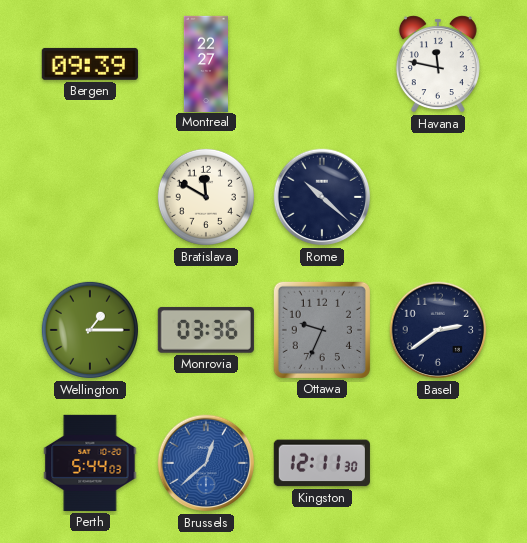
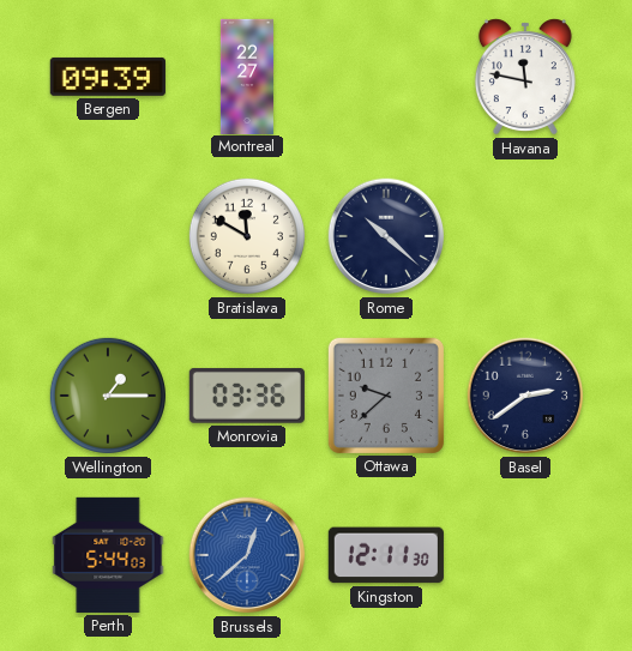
Ottawa: 9:34 -> 9:38
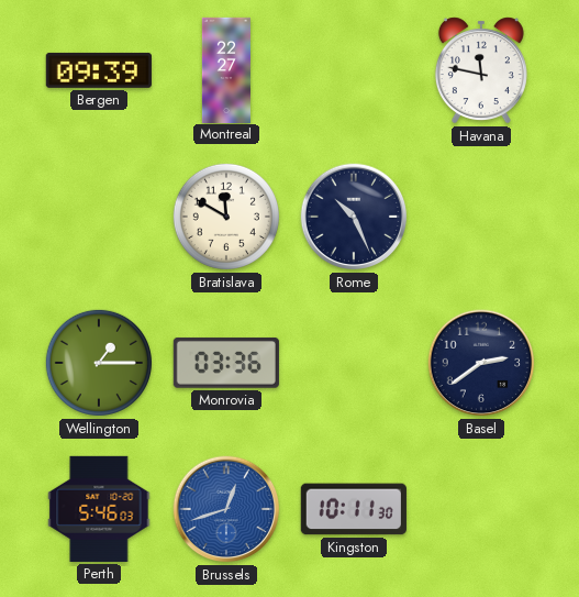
Rome: 10:22 -> 10:26
Ottawa: 9:38 -> none
Perth: 5:44 -> 5:46
Brussels: 12:38 -> 12:42
Kingston: 12:11 -> 10:11
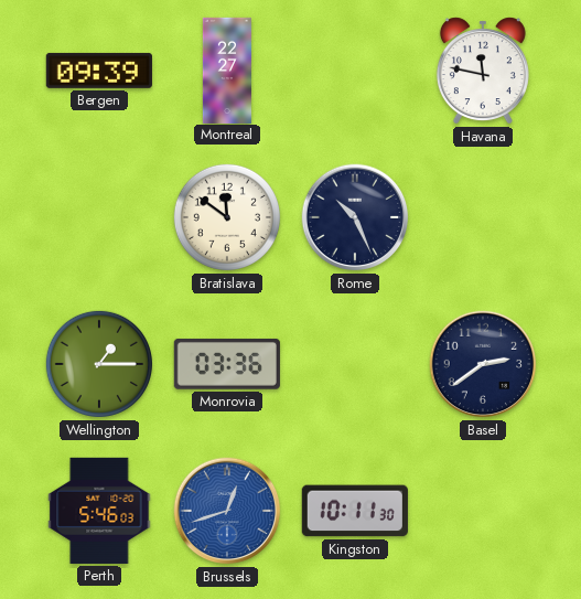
Bratislava: 11:50 -> 11:51
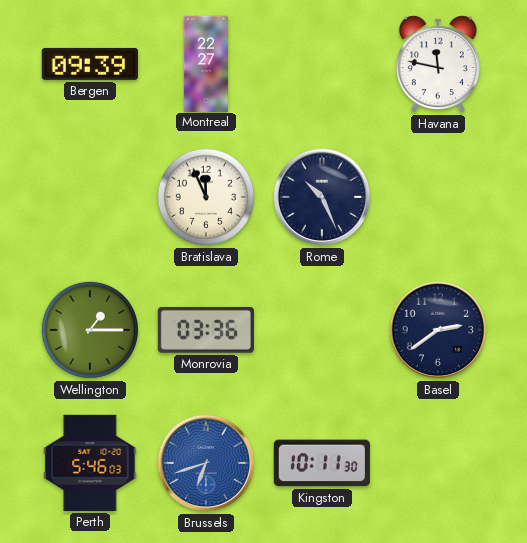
Bratislava: 11:51 -> 11:56
Brussels: 12:42 -> 6:42
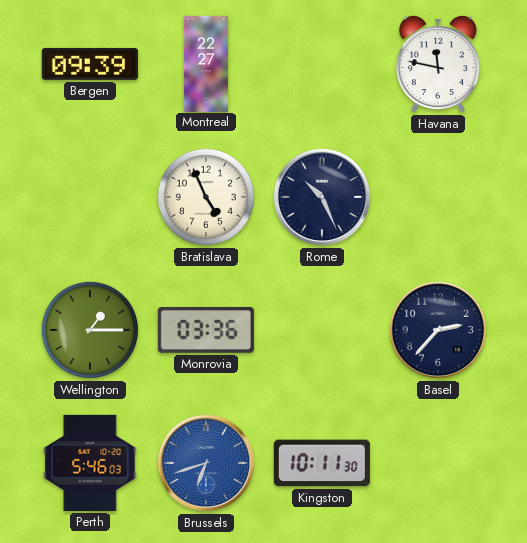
Bratislava: 11:56 -> 4:56
Basel: 2:39 -> 2:37
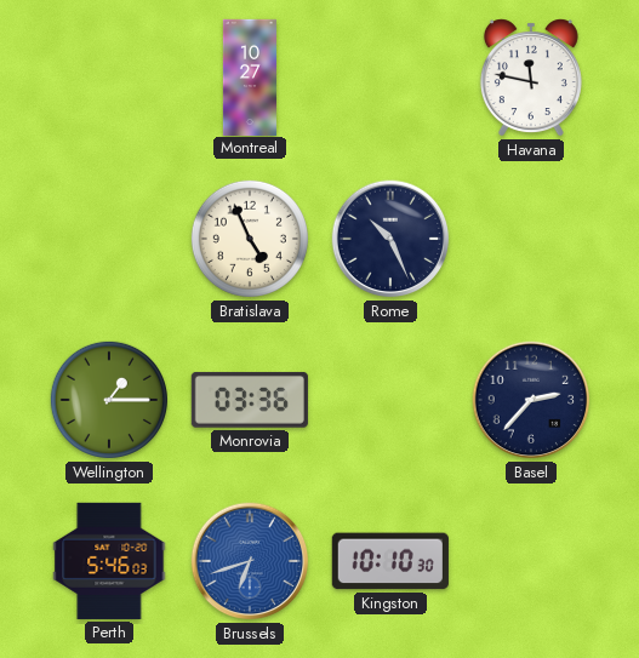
Bergen: 09:39 -> none
Montreal: 22:27 -> 10:27
Kingston: 10:11 -> 10:10
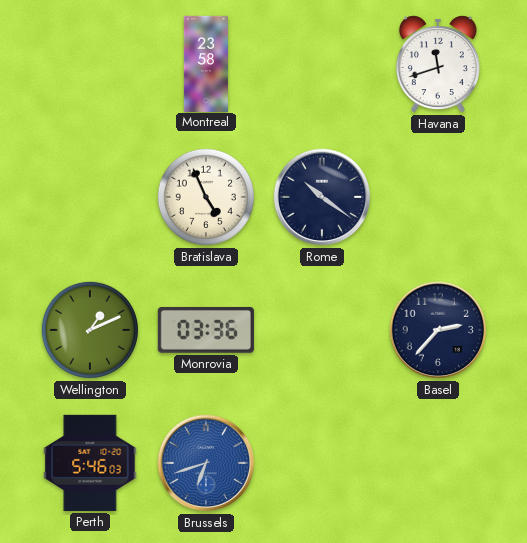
Montreal: 10:27 -> 23:58
Havana: 11:47 -> 11:42
Rome: 10:26 -> 10:21
Wellington: 1:15 -> 1:11
Kingston: 10:10 -> none
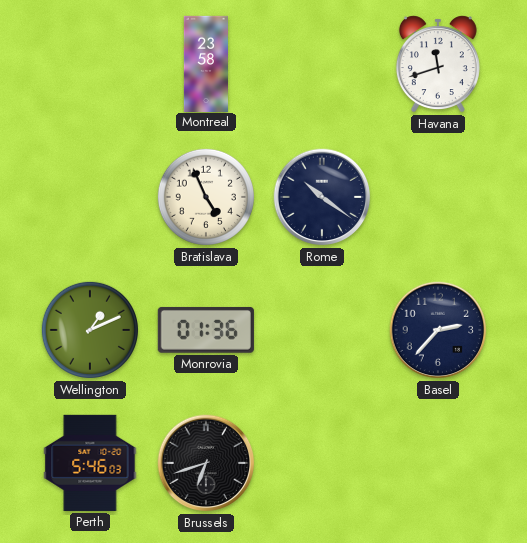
Monrovia: 03:36 -> 01:36
Brussels dial: blue -> black
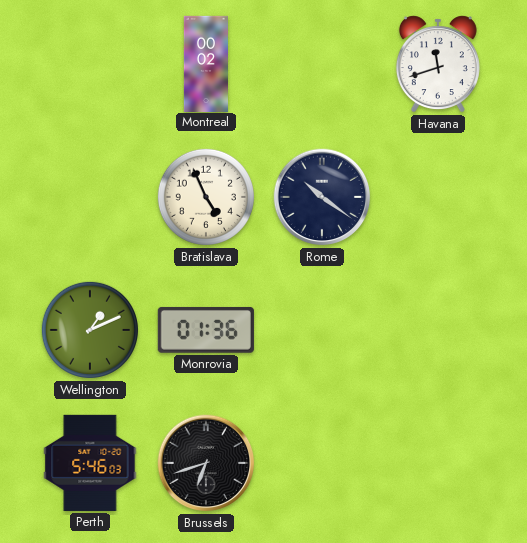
Montreal: 23:58 -> 00:02
Basel: 2:37 -> none
